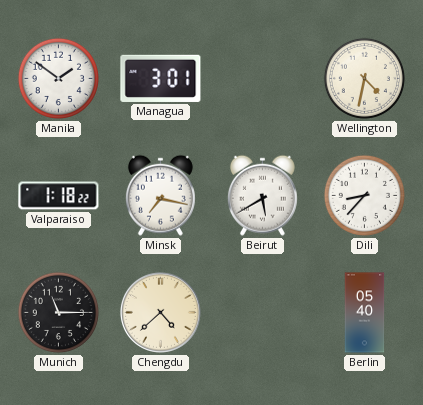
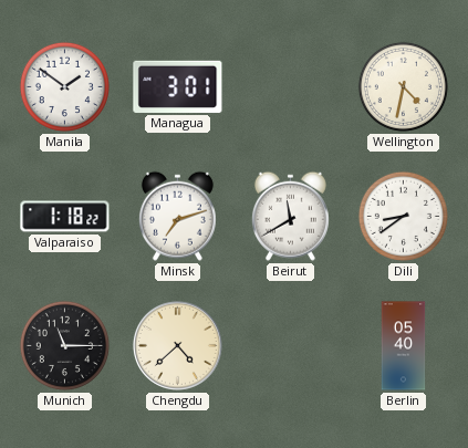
Minsk: 7:17 -> 7:12
Beirut: 5:40 -> 11:40
Dili: 8:37 -> 8:39
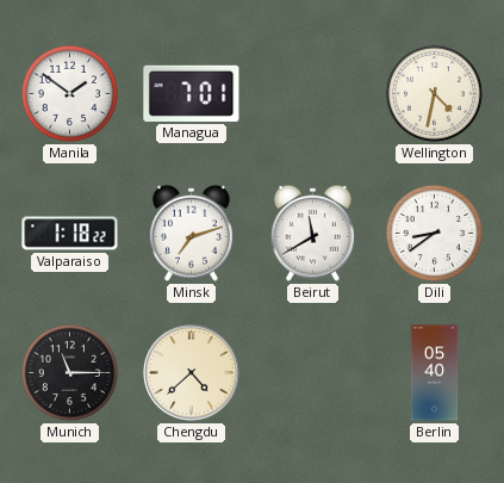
Managua: 3:01 -> 7:01
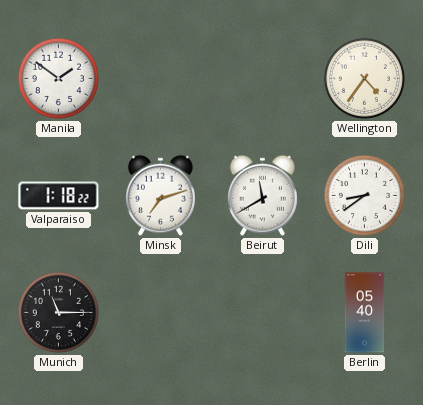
Managua: 7:01 -> none
Wellington: 4:32 -> 4:36
Chengdu: 4:38 -> none
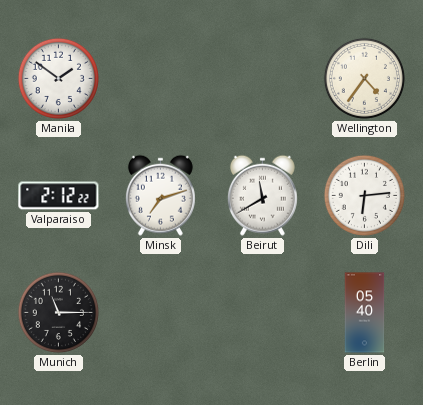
Valparaiso: 1:18 -> 2:12
Dili: 8:39 -> 6:14
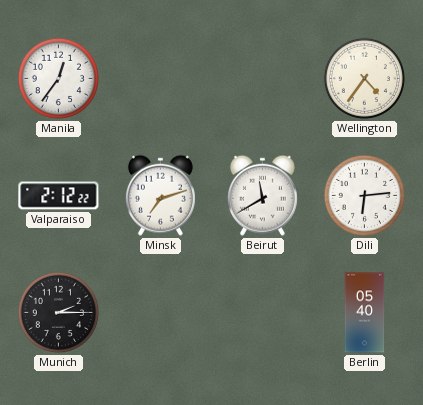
Manila: 1:51 -> 12:36
Munich: 11:15 -> 2:15
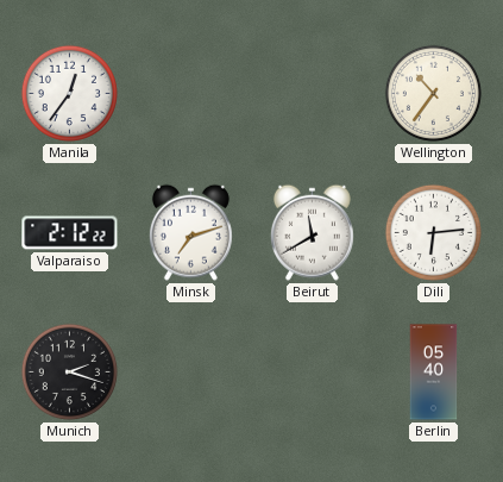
Wellington: 4:36 -> 10:36
Munich: 2:15 -> 2:18
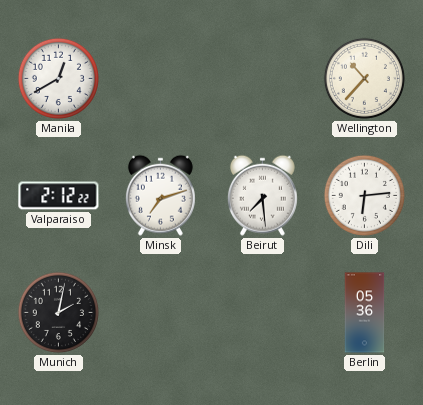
Manila: 12:36 -> 12:40
Wellington: 10:36 -> 10:37
Beirut: 11:40 -> 7:29
Munich: 2:18 -> 2:02
Berlin: 05:40 -> 05:36
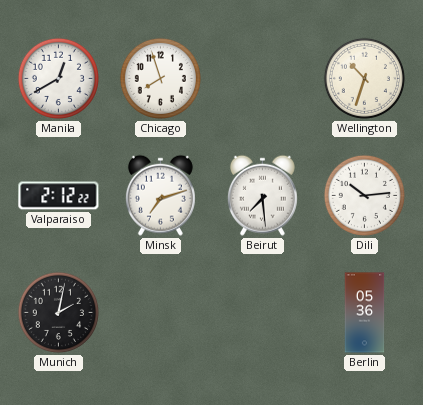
Chicago: none -> 7:57
Wellington: 10:37 -> 10:33
Dili: 6:14 -> 10:14
